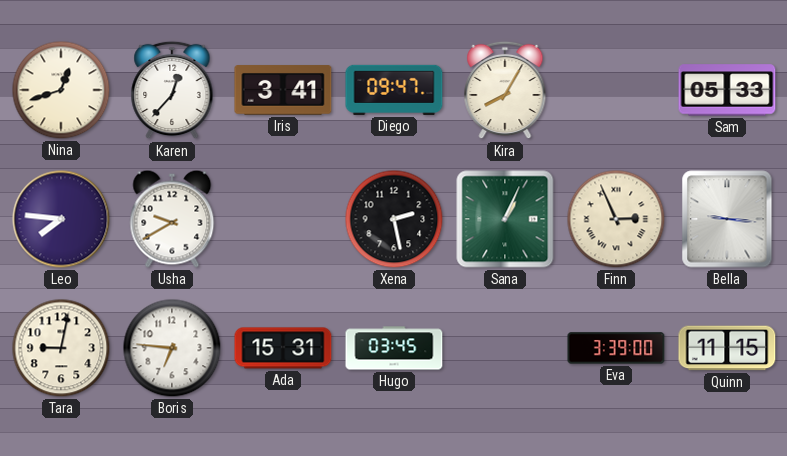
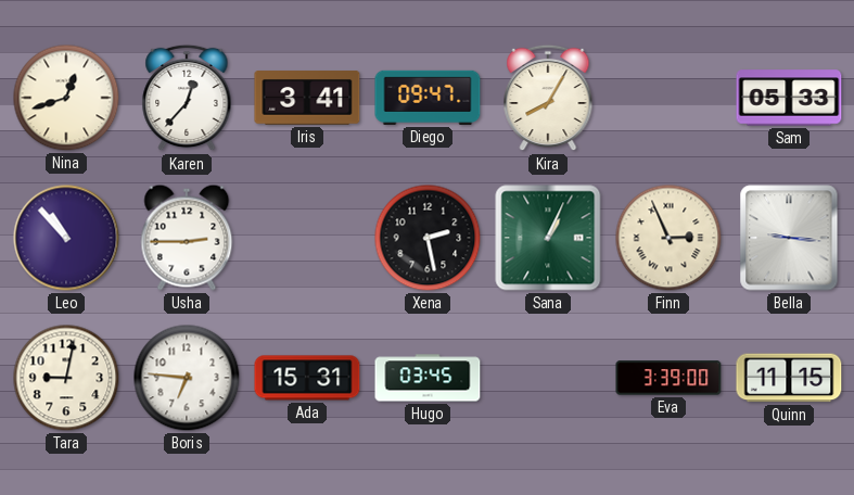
Leo: 7:46 -> 10:53
Usha: 9:40 -> 2:45
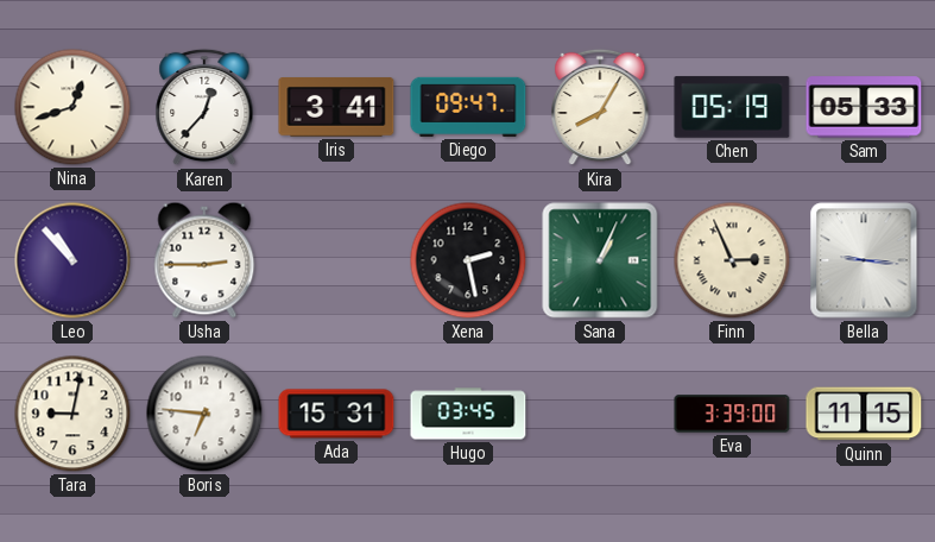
Chen: none -> 05:19
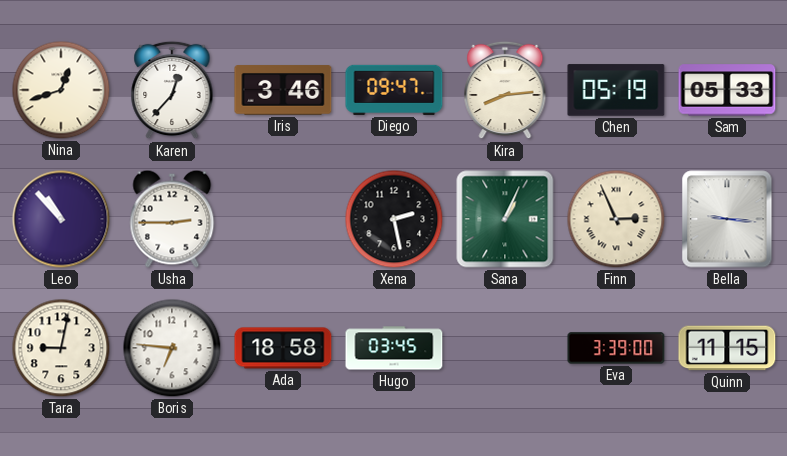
Iris: 3:41 -> 3:46
Kira: 8:05 -> 8:14
Ada: 15:31 -> 18:58
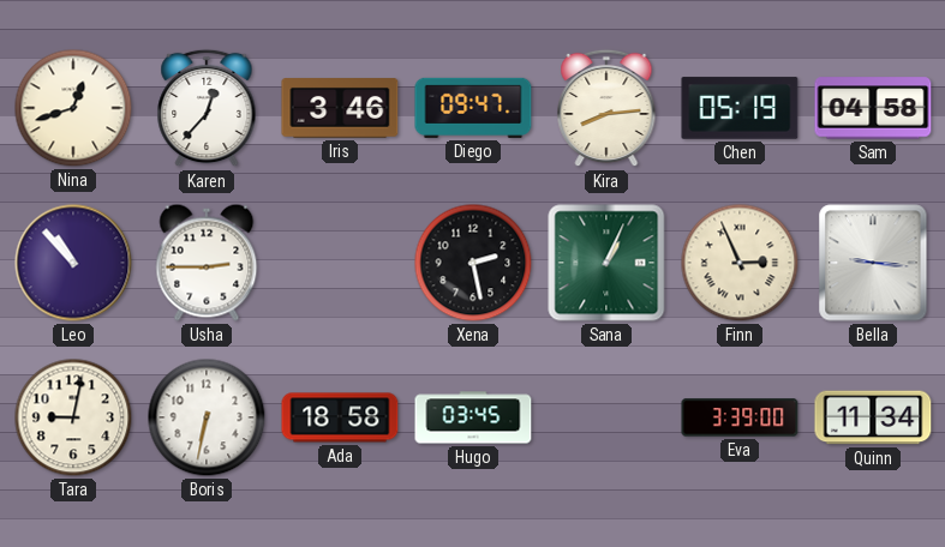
Sam: 05:33 -> 04:58
Boris: 6:46 -> 6:32
Quinn: 11:15 -> 11:34
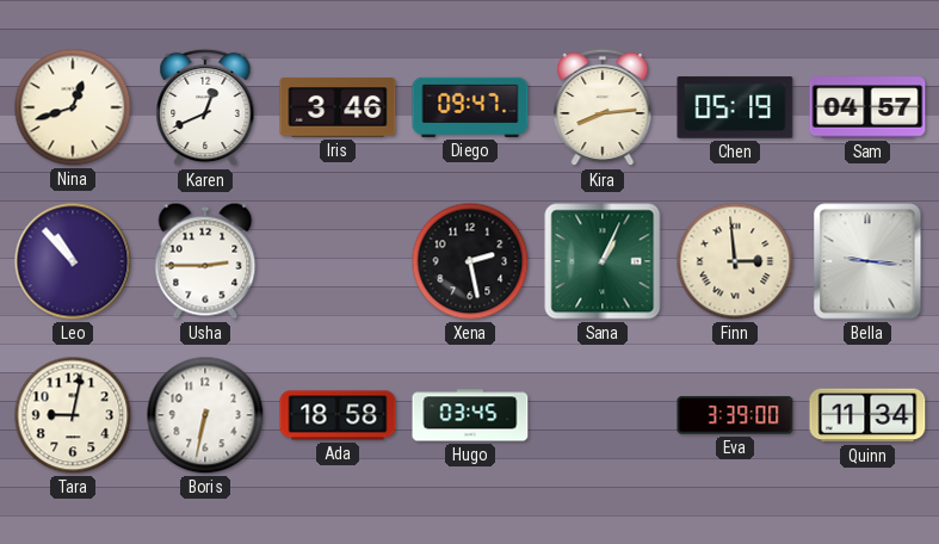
Karen: 12:37 -> 12:41
Sam: 04:58 -> 04:57
Finn: 2:56 -> 2:59
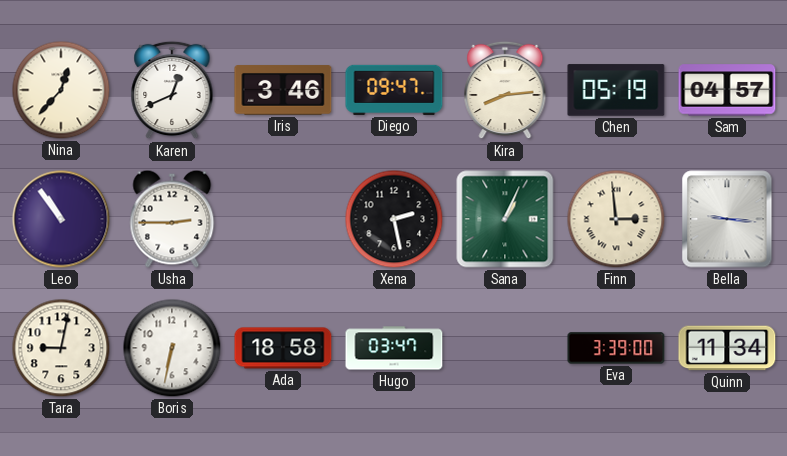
Nina: 12:42 -> 12:37
Leo: 10:53 -> 10:54
Hugo: 03:45 -> 03:47
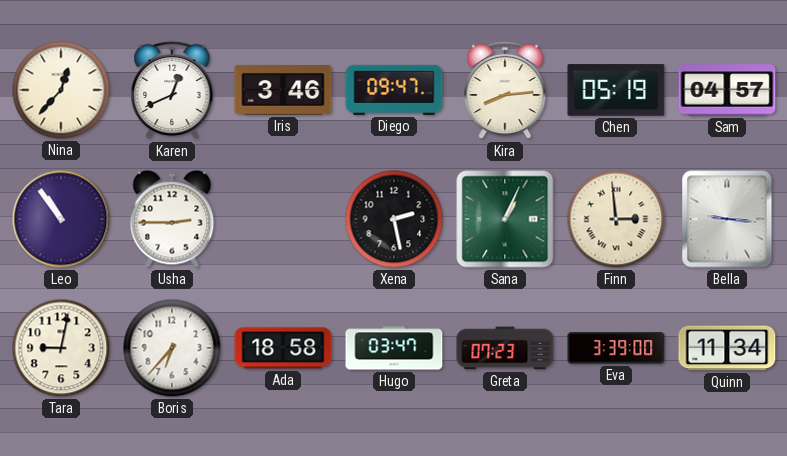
Boris: 6:32 -> 6:37
Greta: none -> 07:23
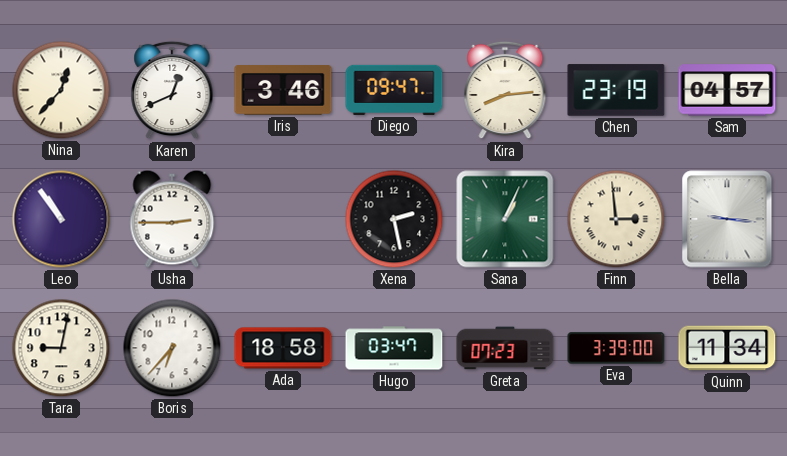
Chen: 05:19 -> 23:19
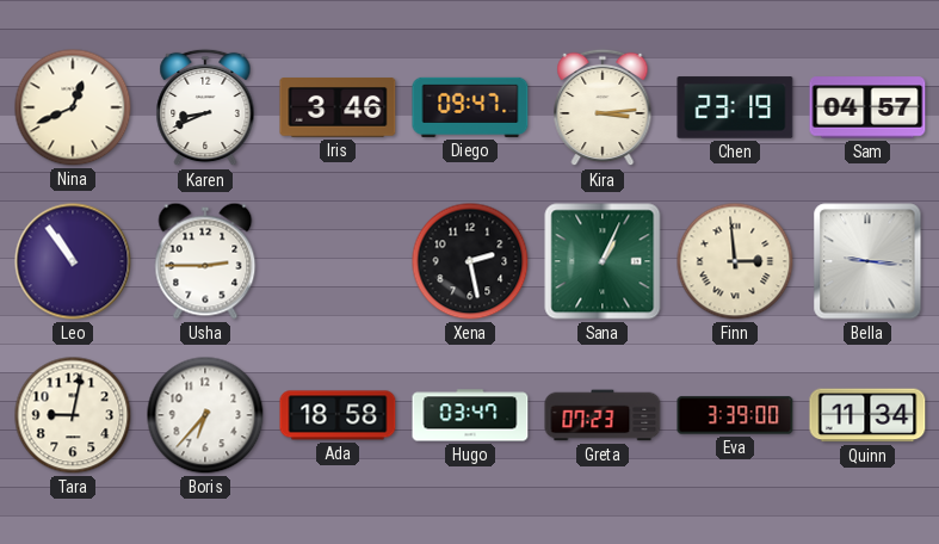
Nina: 12:37 -> 12:41
Karen: 12:41 -> 8:41
Kira: 8:14 -> 3:14
